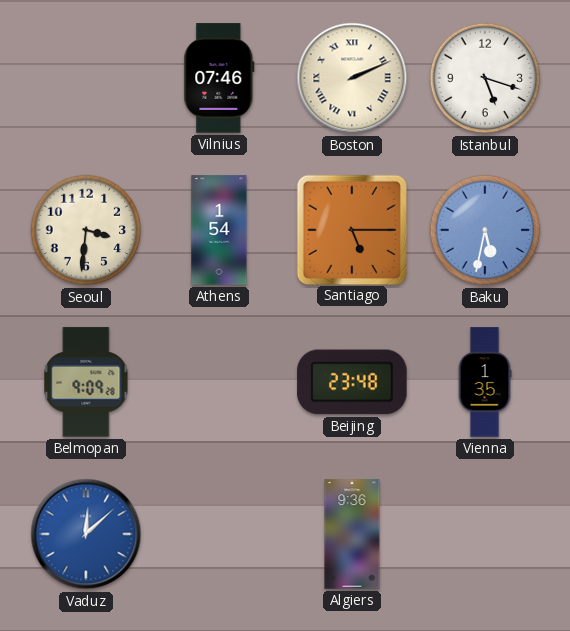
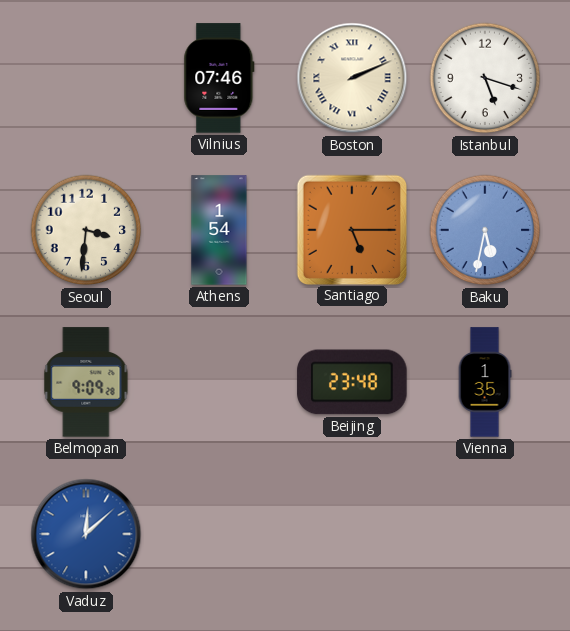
Algiers: 9:36 -> none
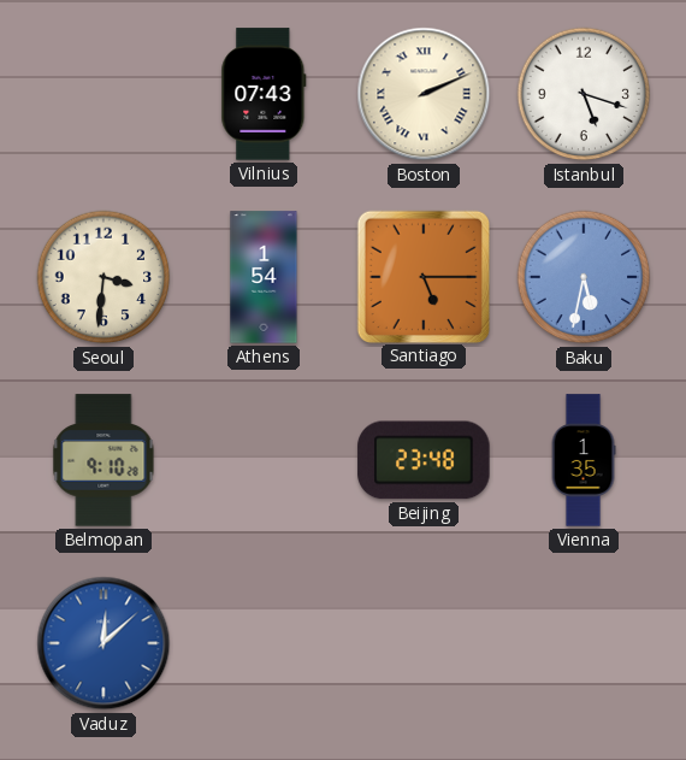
Vilnius: 07:46 -> 07:43
Belmopan: 9:09 -> 9:10
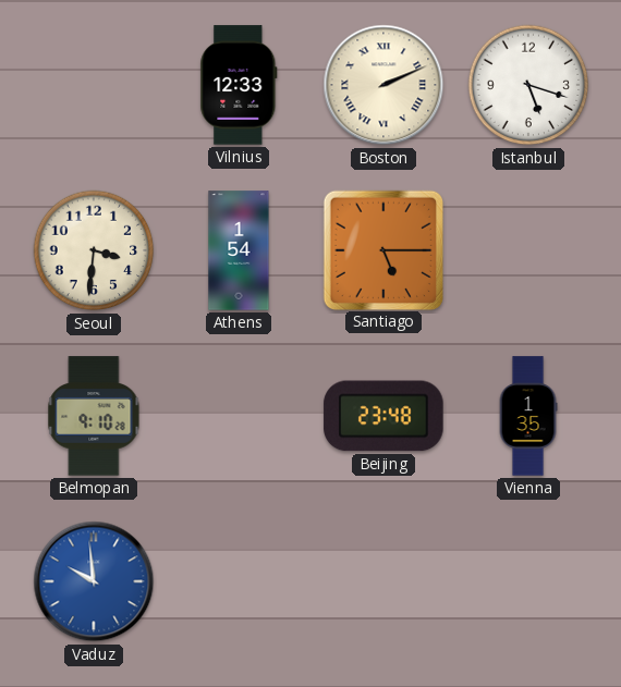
Vilnius: 07:43 -> 12:33
Baku: 5:32 -> none
Vaduz: 12:08 -> 9:59
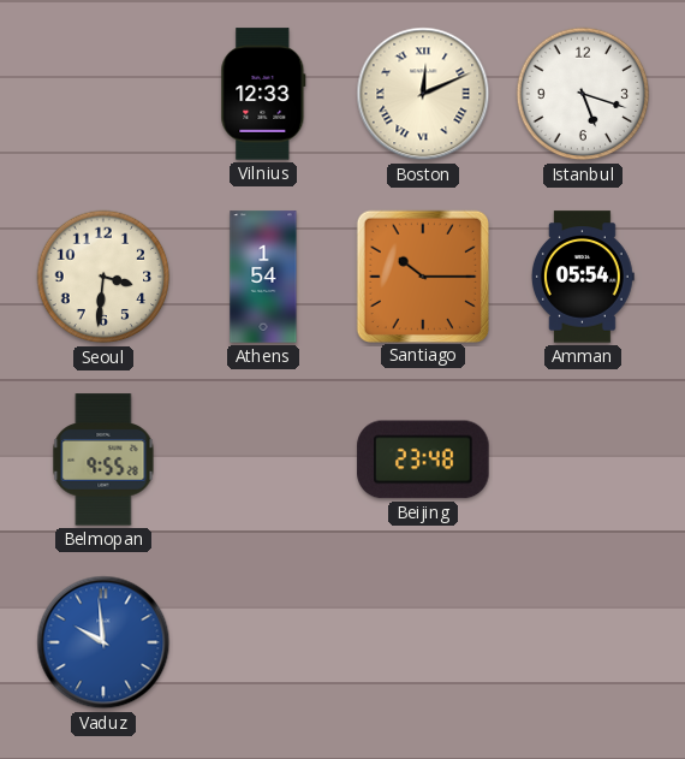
Boston: 2:11 -> 12:11
Santiago: 5:15 -> 10:15
Amman: none -> 05:54
Belmopan: 9:10 -> 9:55
Vienna: 1:35 -> none
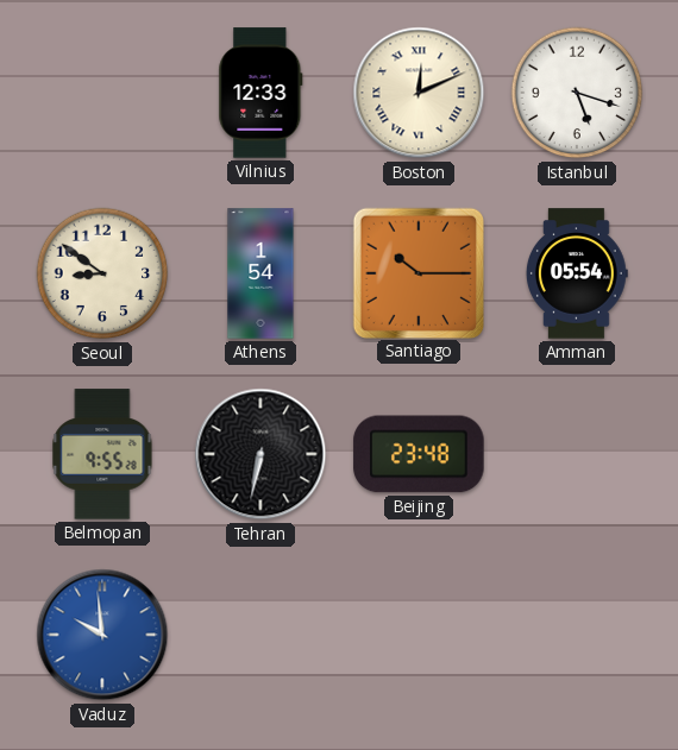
Seoul: 3:31 -> 8:51
Tehran: none -> 6:32
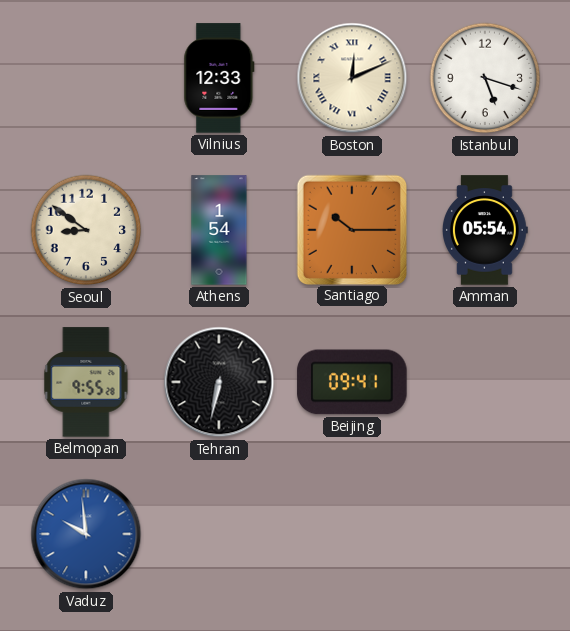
Beijing: 23:48 -> 09:41
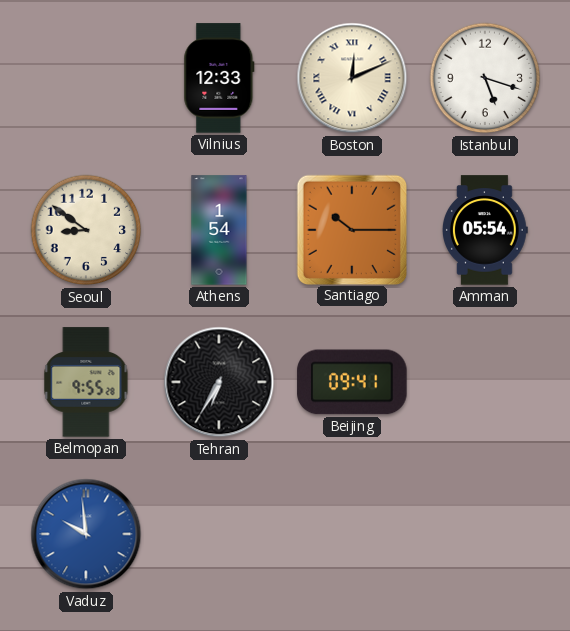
Tehran: 6:32 -> 6:35
